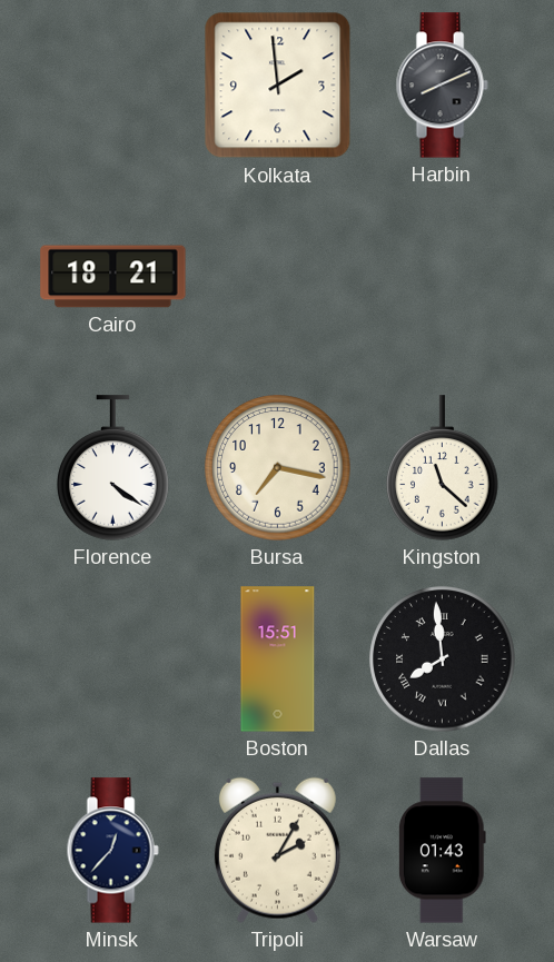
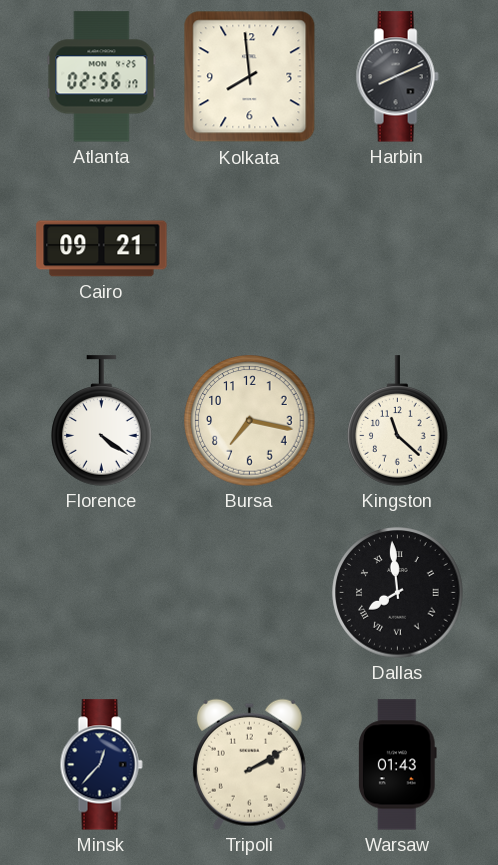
Atlanta: none -> 02:56
Kolkata: 1:59 -> 7:59
Cairo: 18:21 -> 09:21
Boston: 15:51 -> none
Tripoli: 2:05 -> 2:10
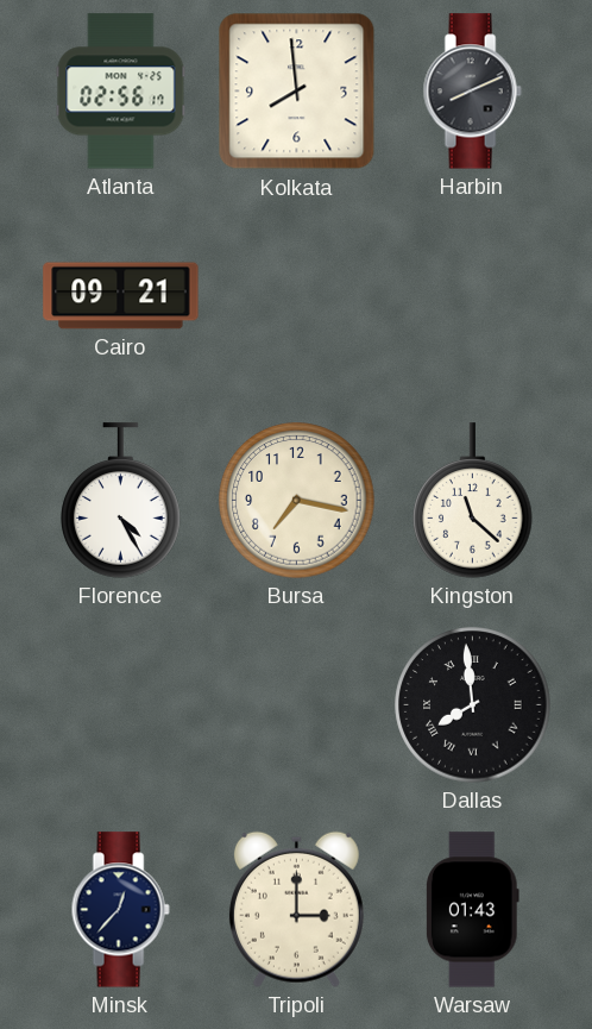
Florence: 4:21 -> 4:25
Tripoli: 2:10 -> 3:00
